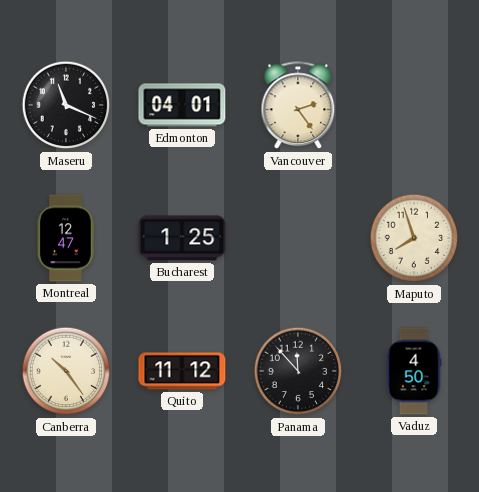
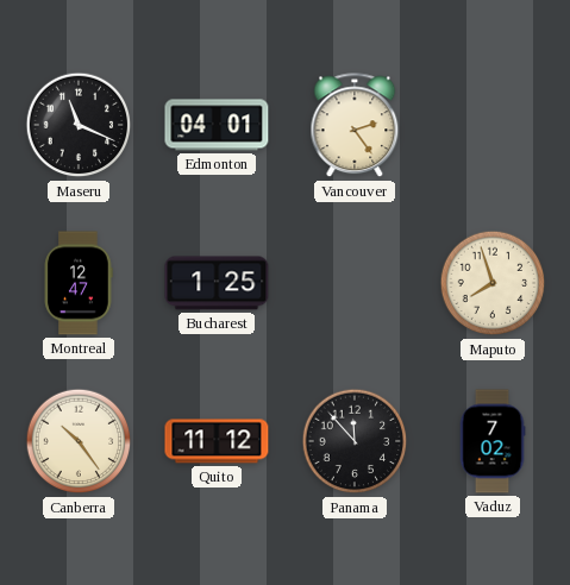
Vaduz: 4:50 -> 7:02
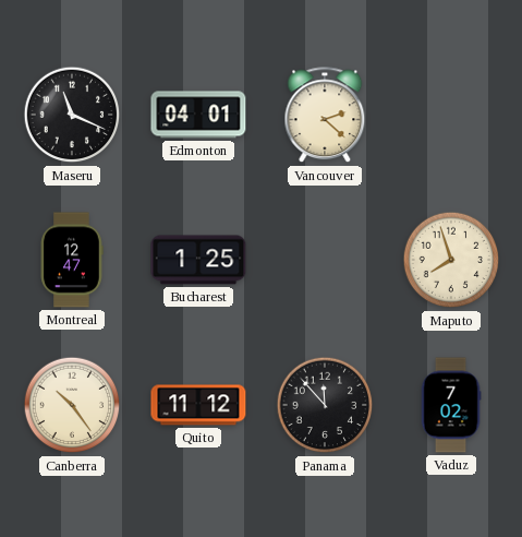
Vancouver: 2:24 -> 2:22
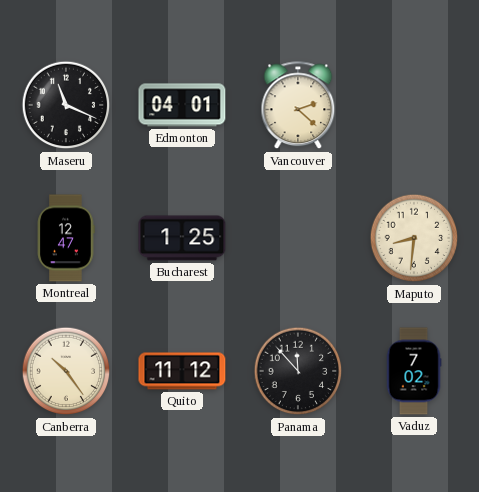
Maputo: 7:57 -> 8:31
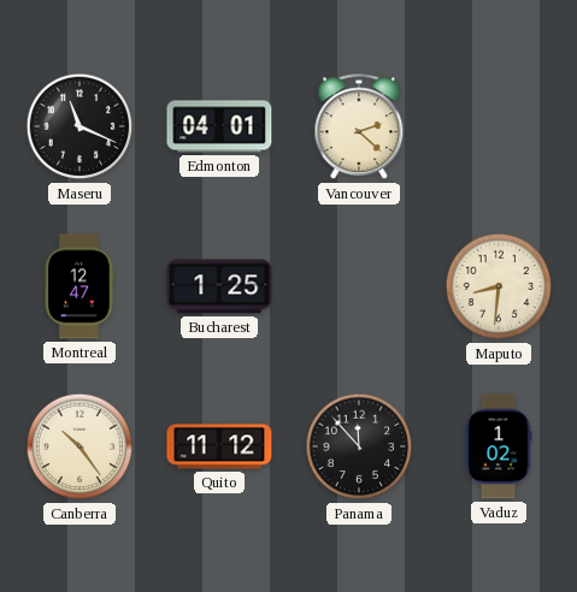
Vaduz: 7:02 -> 1:02
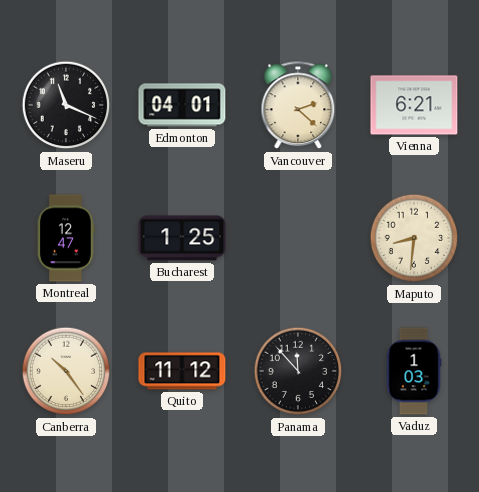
Vienna: none -> 6:21
Vaduz: 1:02 -> 1:03
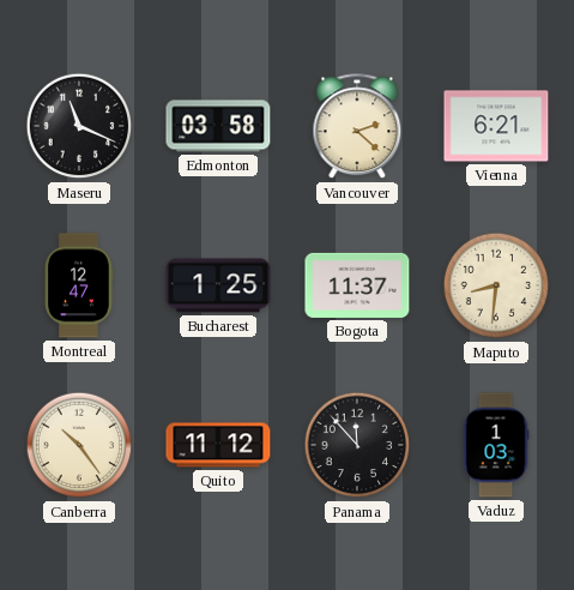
Edmonton: 04:01 -> 03:58
Bogota: none -> 11:37
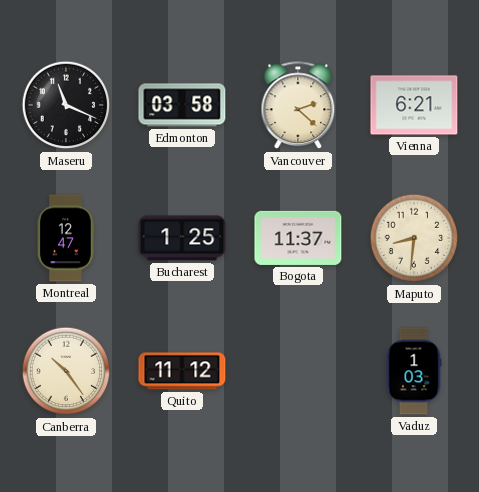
Panama: 11:53 -> none
